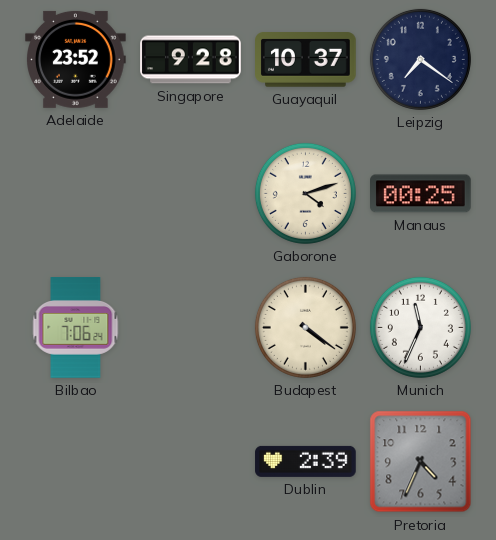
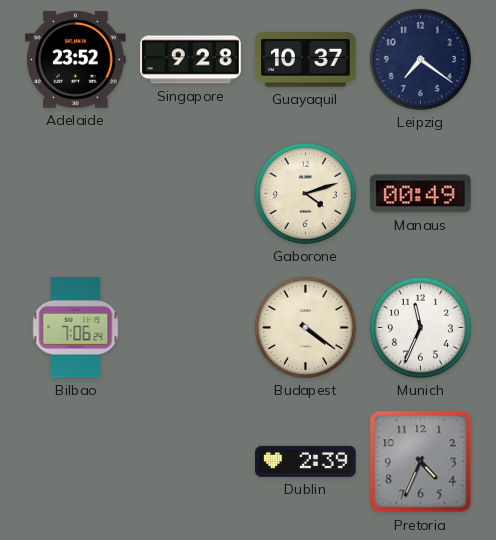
Manaus: 00:25 -> 00:49
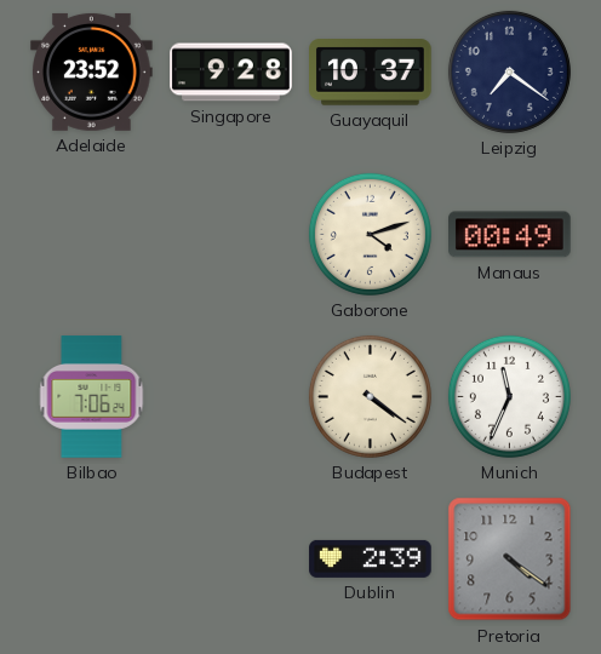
Pretoria: 4:34 -> 4:21
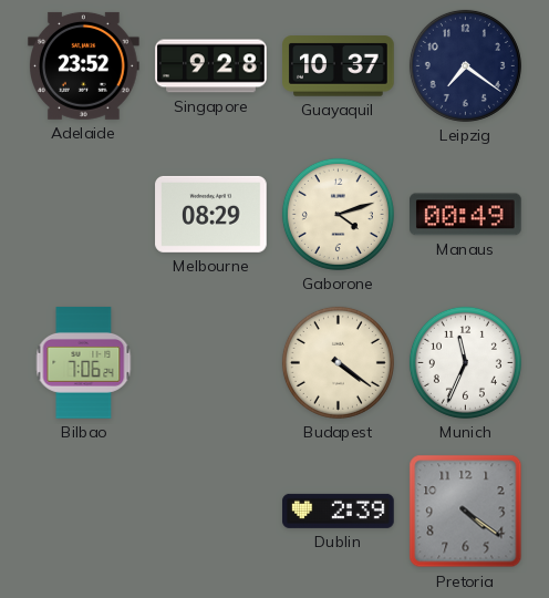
Melbourne: none -> 08:29
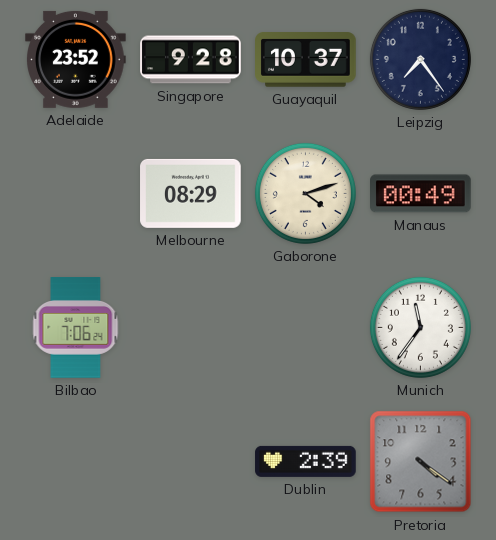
Leipzig: 7:21 -> 7:24
Budapest: 4:21 -> none
Munich: 11:34 -> 11:36
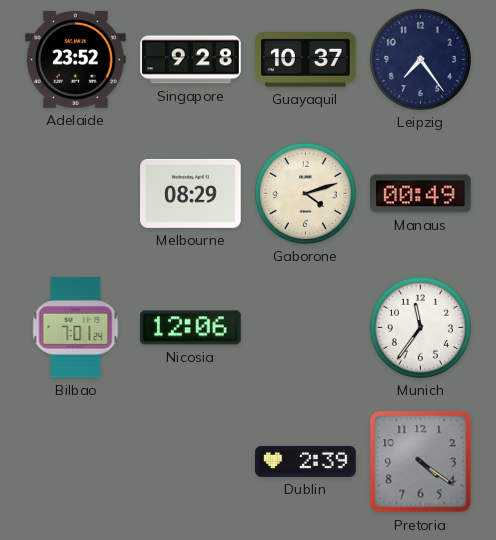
Bilbao: 7:06 -> 7:01
Nicosia: none -> 12:06
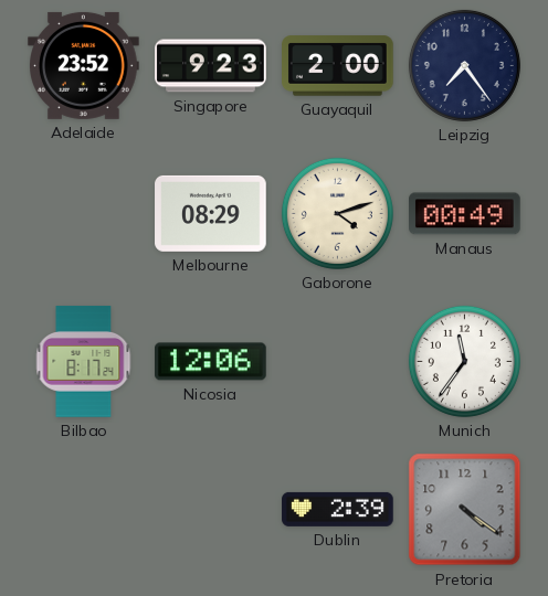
Singapore: 9:28 -> 9:23
Guayaquil: 10:37 -> 2:00
Bilbao: 7:01 -> 8:17
